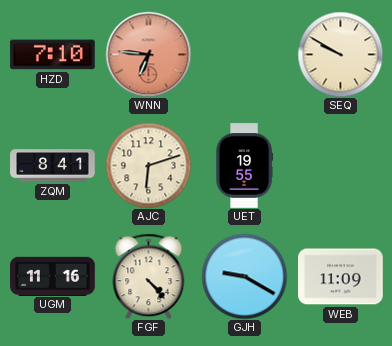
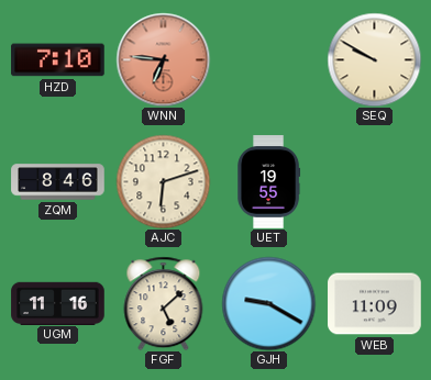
ZQM: 8:41 -> 8:46
FGF: 4:23 -> 5:08
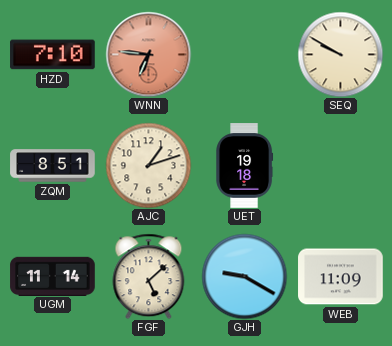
ZQM: 8:46 -> 8:51
AJC: 6:12 -> 1:12
UET: 19:55 -> 19:18
UGM: 11:16 -> 11:14
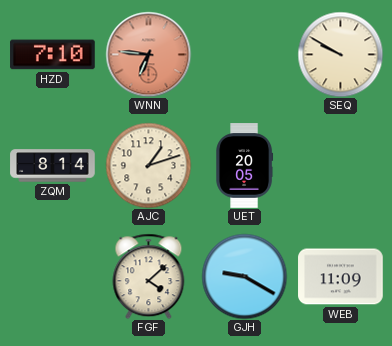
ZQM: 8:51 -> 8:14
UET: 19:18 -> 20:05
UGM: 11:14 -> none
FGF: 5:08 -> 4:08
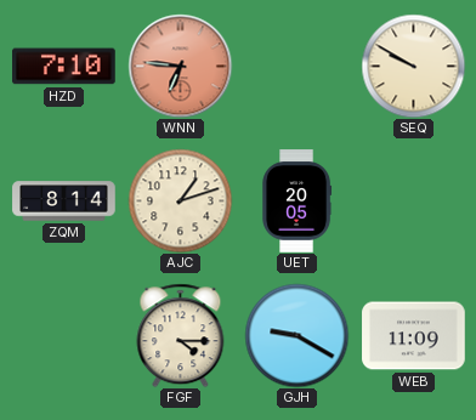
FGF: 4:08 -> 4:15
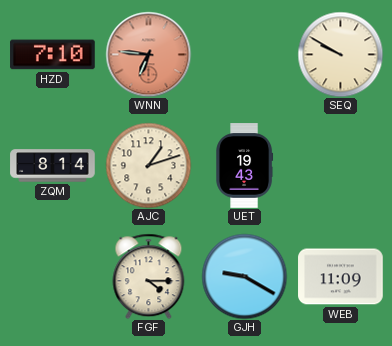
UET: 20:05 -> 19:43
